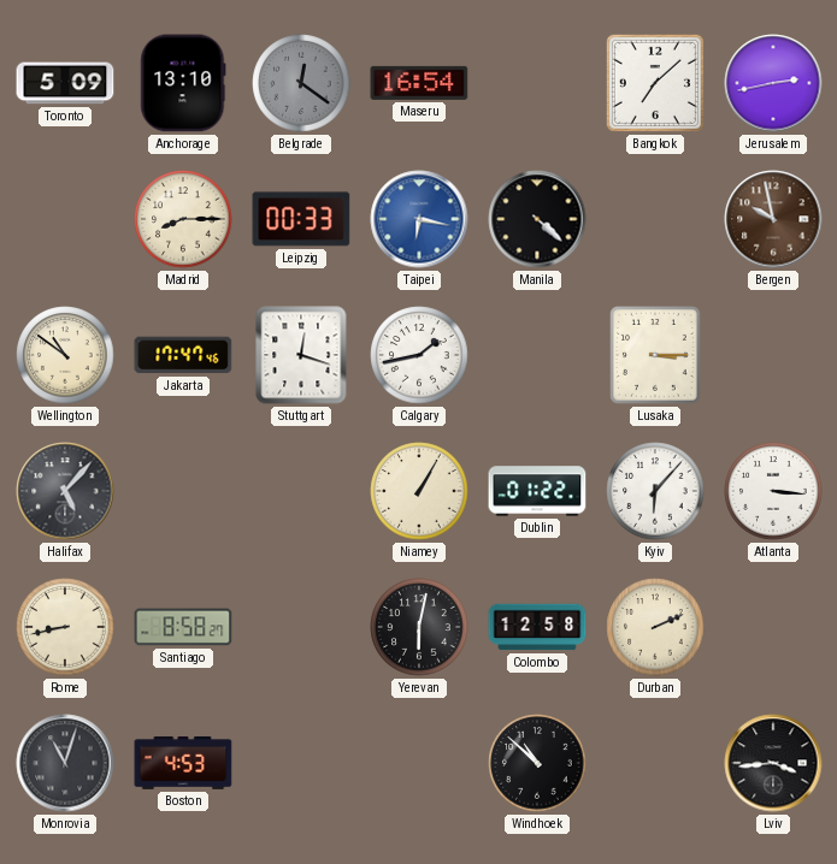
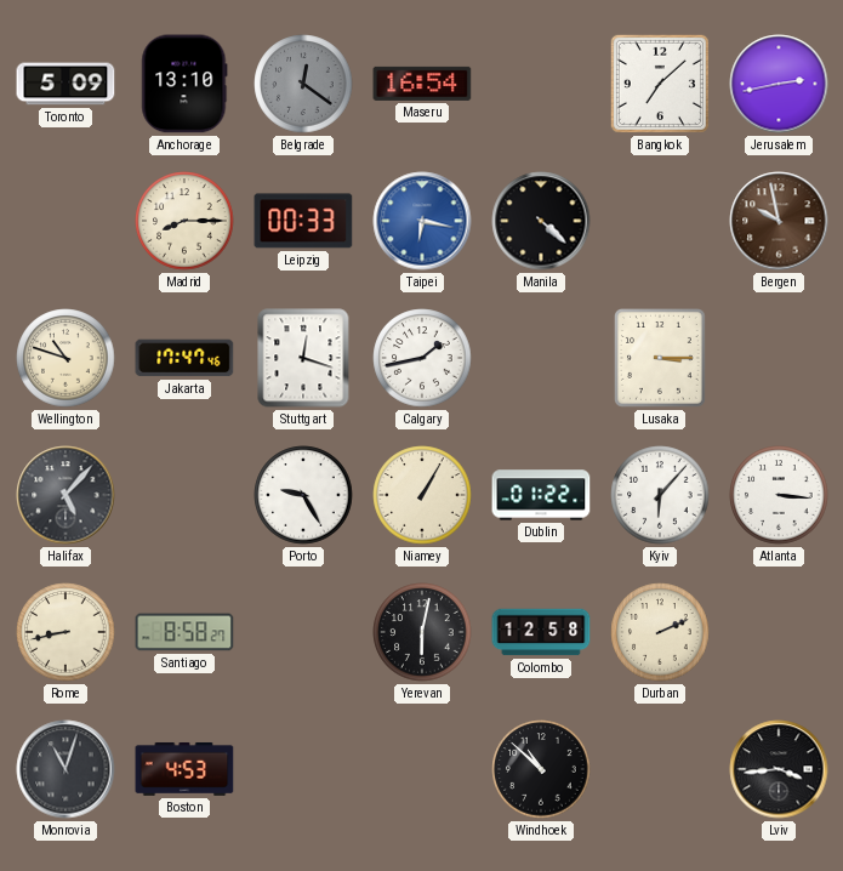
Wellington: 10:51 -> 10:48
Porto: none -> 9:25
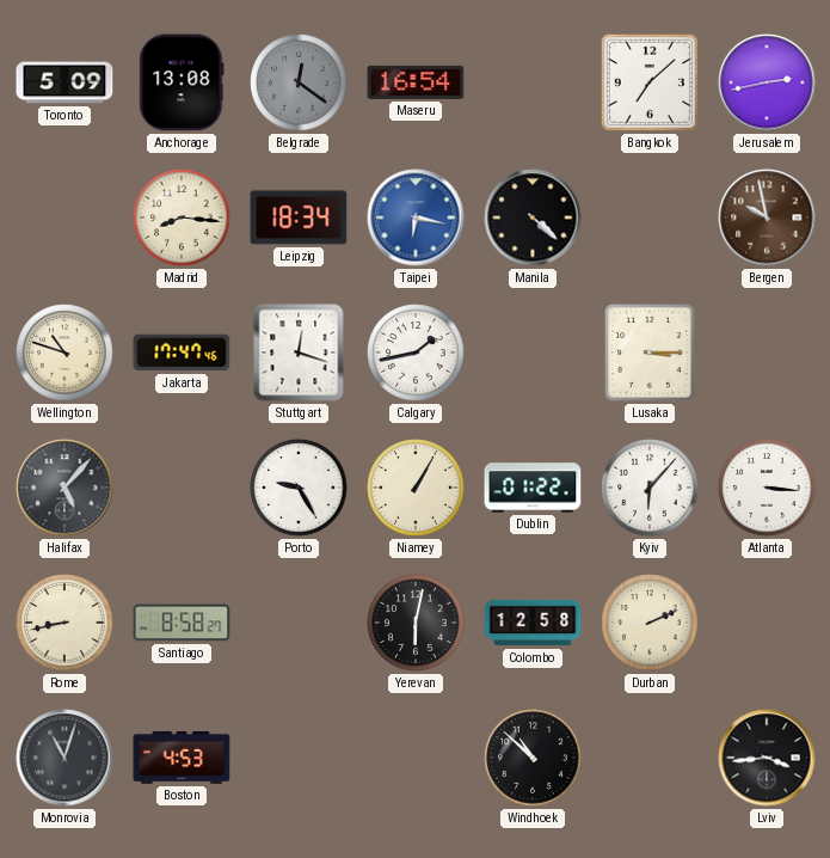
Anchorage: 13:10 -> 13:08
Madrid: 8:15 -> 8:16
Leipzig: 00:33 -> 18:34
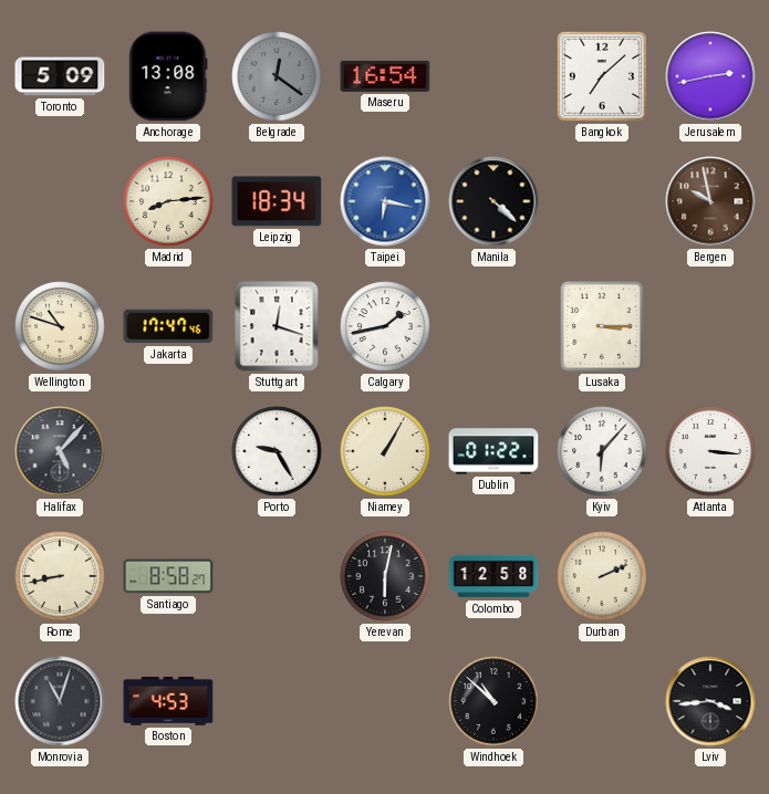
Madrid: 8:16 -> 8:14
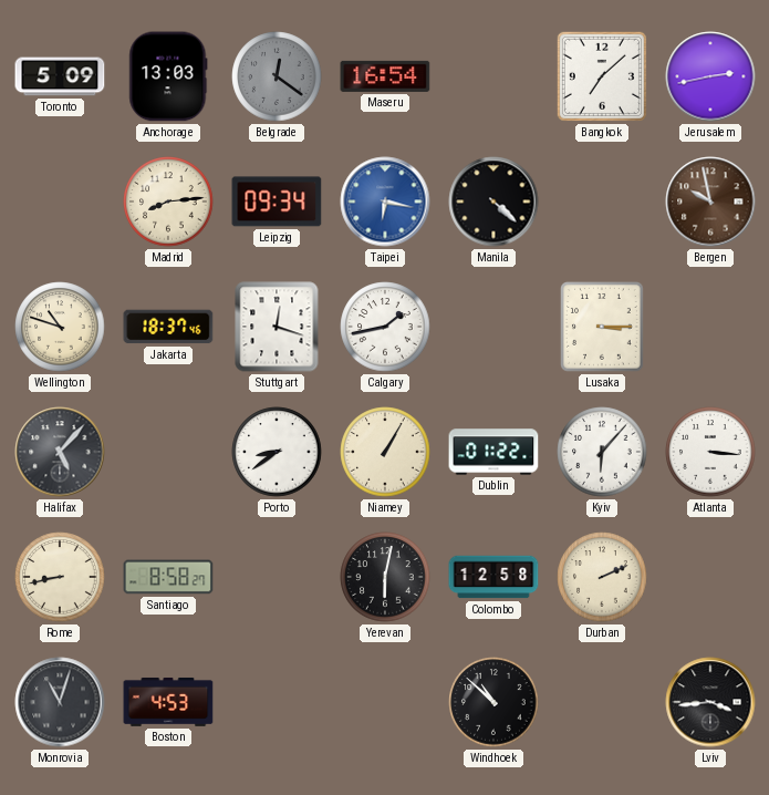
Anchorage: 13:08 -> 13:03
Leipzig: 18:34 -> 09:34
Jakarta: 17:47 -> 18:37
Porto: 9:25 -> 8:39
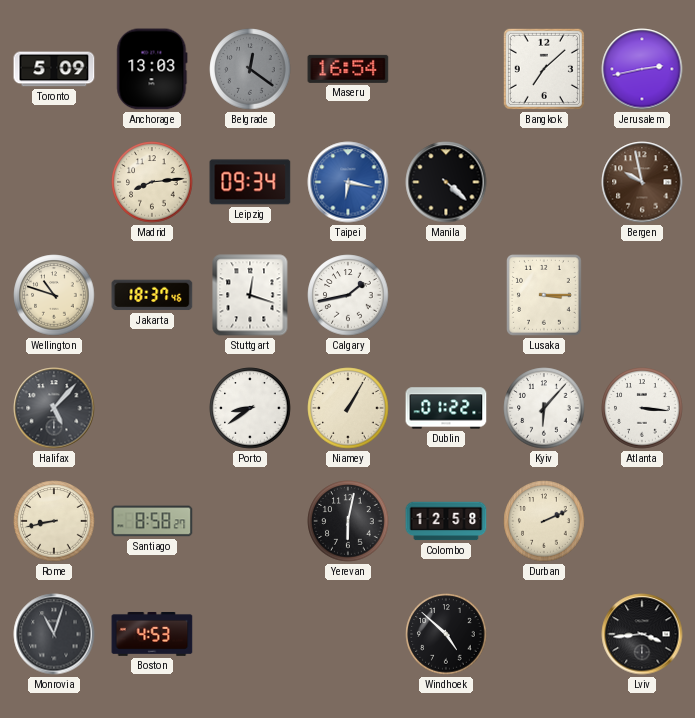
Windhoek: 10:52 -> 4:52
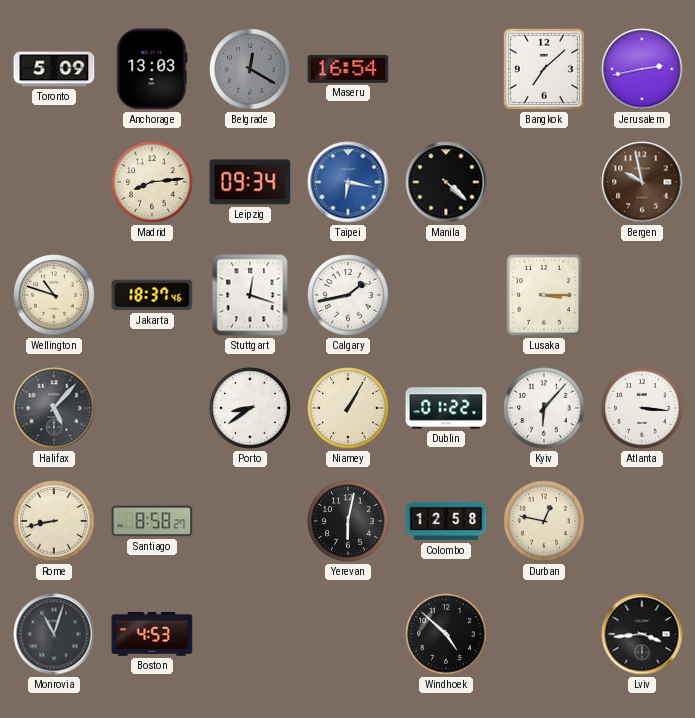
Belgrade: 12:21 -> 12:20
Durban: 2:11 -> 12:47
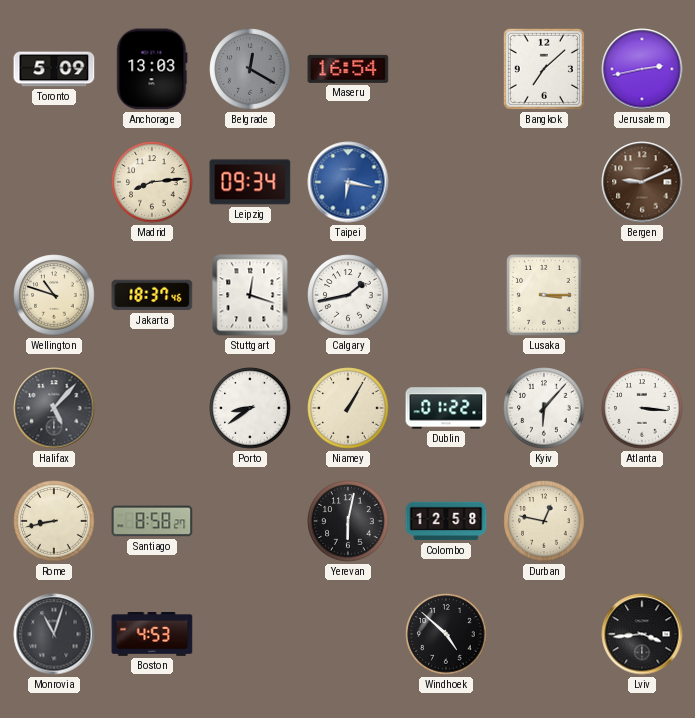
Manila: 4:22 -> none
Bergen: 9:58 -> 9:11
